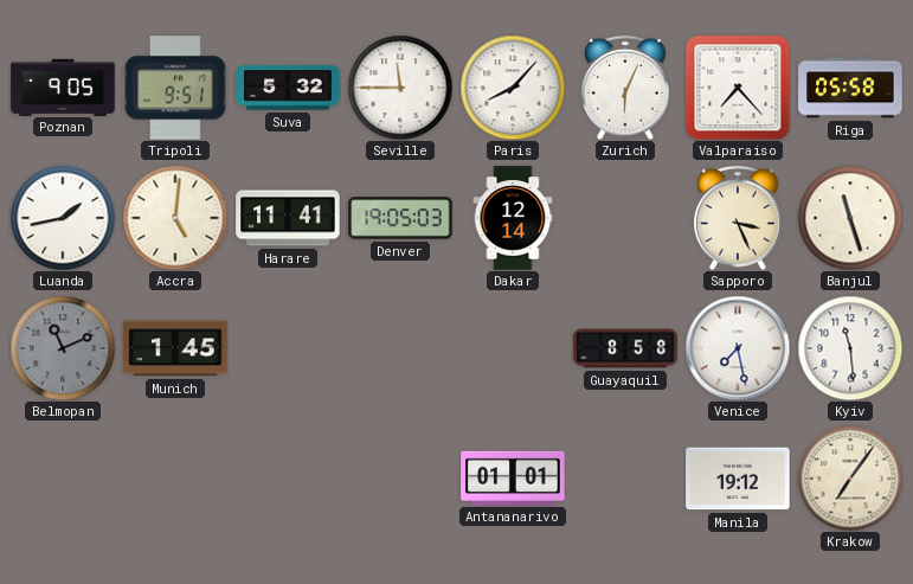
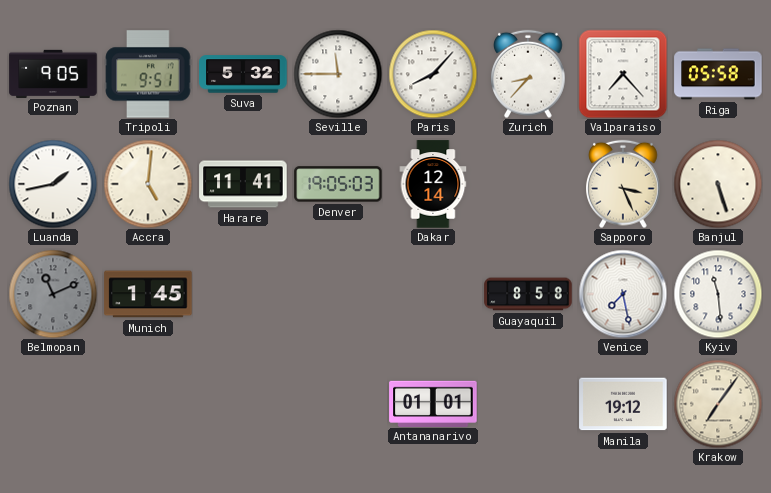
Zurich: 6:04 -> 8:37
Banjul: 11:27 -> 5:27
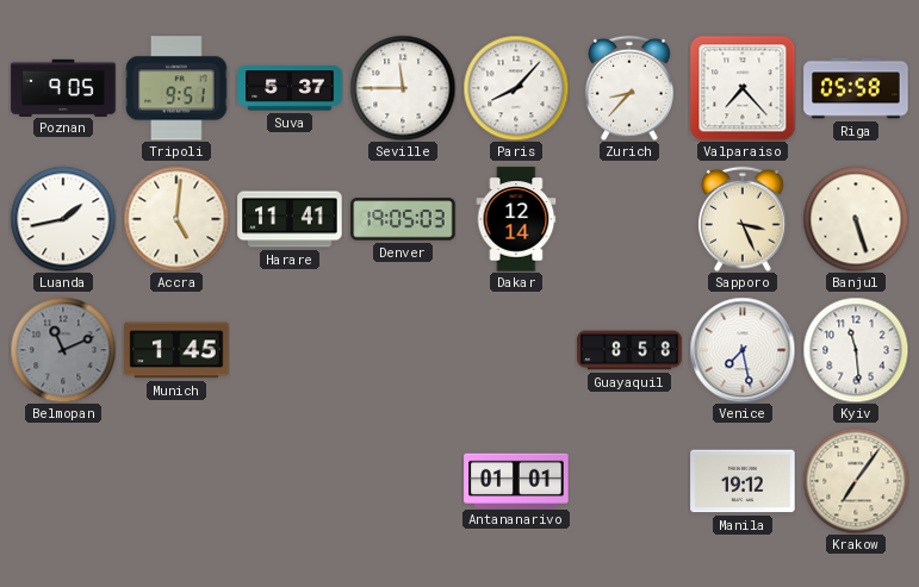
Suva: 5:32 -> 5:37
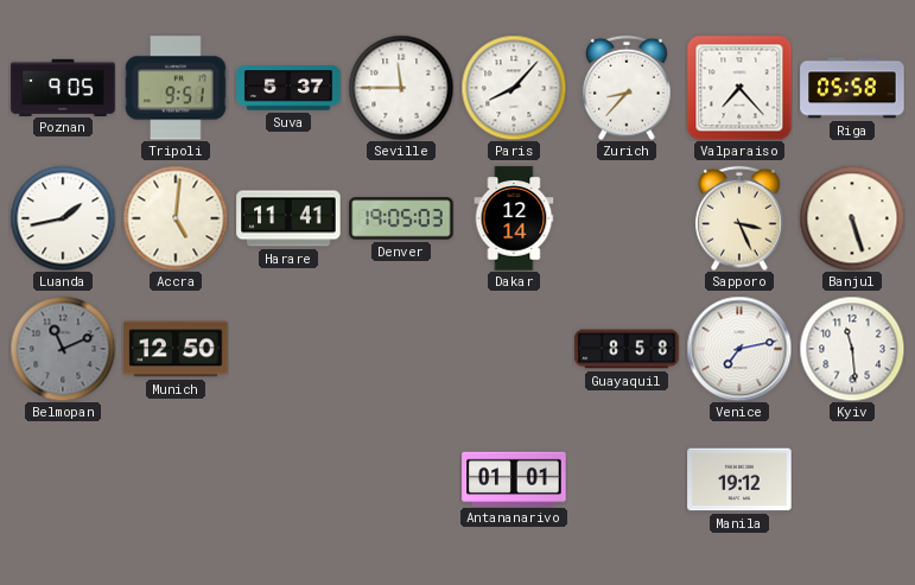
Munich: 1:45 -> 12:50
Venice: 7:28 -> 7:13
Krakow: 7:06 -> none
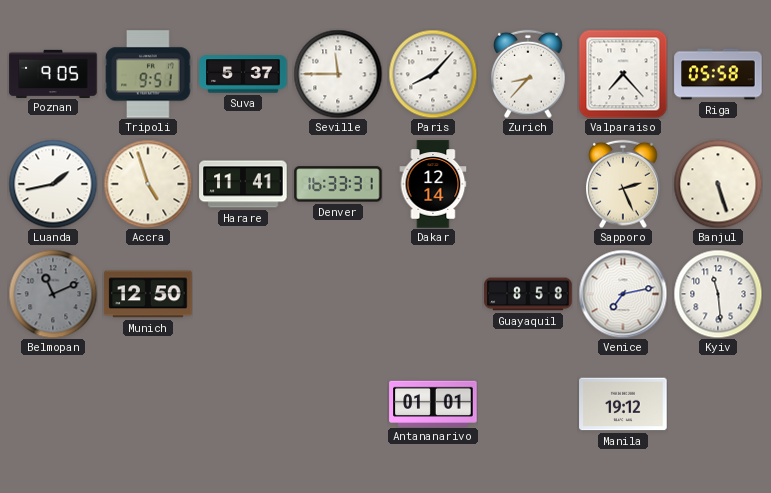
Accra: 5:01 -> 4:57
Denver: 19:05 -> 16:33
Sapporo: 3:26 -> 2:26
